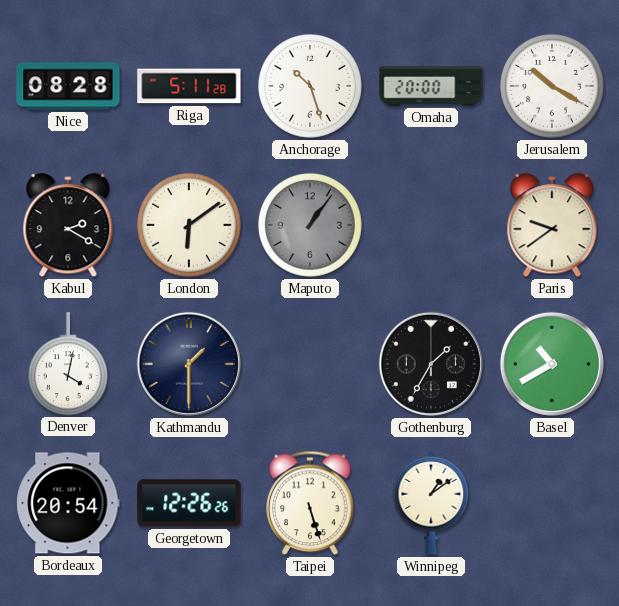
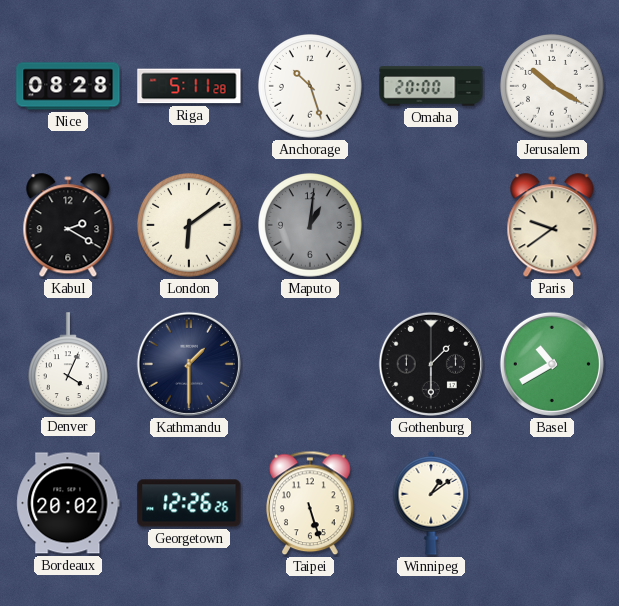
Maputo: 1:06 -> 1:01
Denver: 4:02 -> 4:04
Gothenburg: 1:35 -> 1:30
Bordeaux: 20:54 -> 20:02
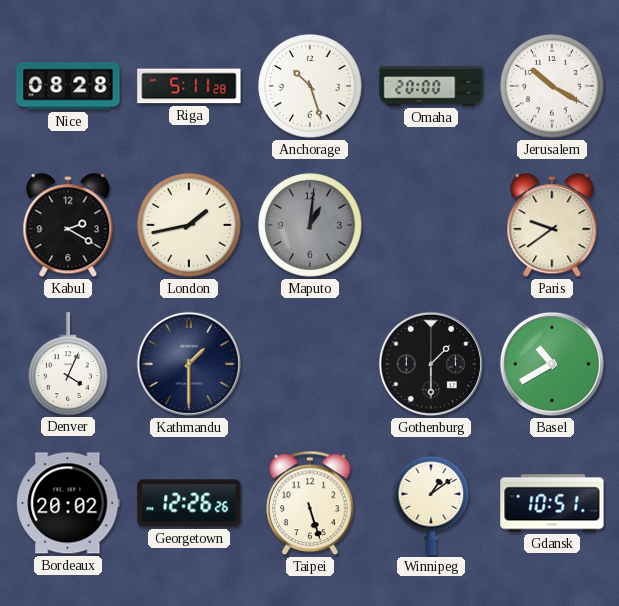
London: 6:09 -> 1:43
Gdansk: none -> 10:51
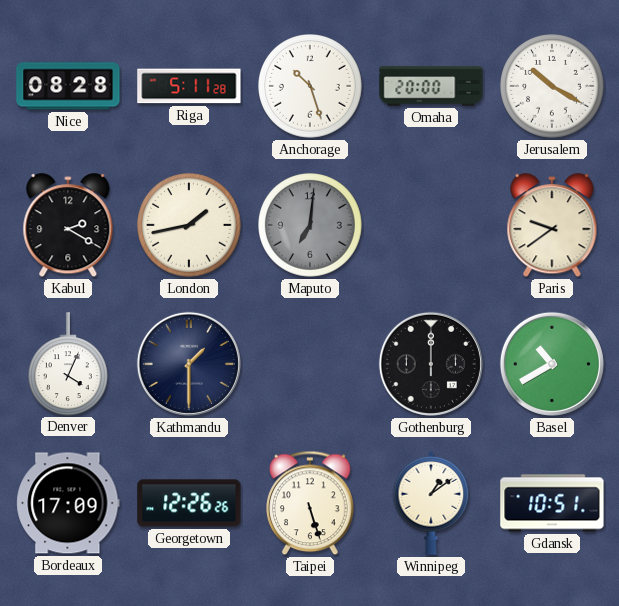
Maputo: 1:01 -> 7:01
Gothenburg: 1:30 -> 12:00
Bordeaux: 20:02 -> 17:09
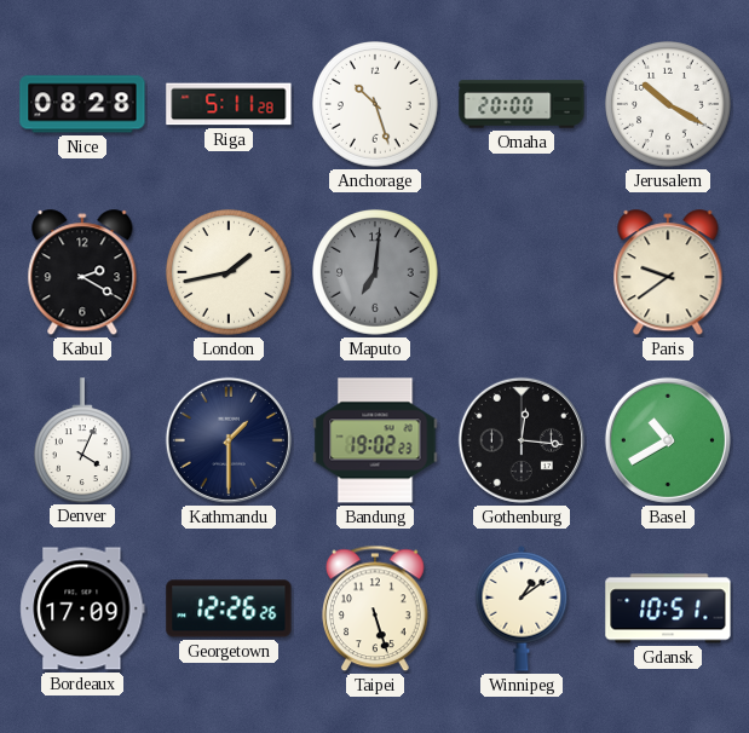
Bandung: none -> 19:02
Gothenburg: 12:00 -> 12:16
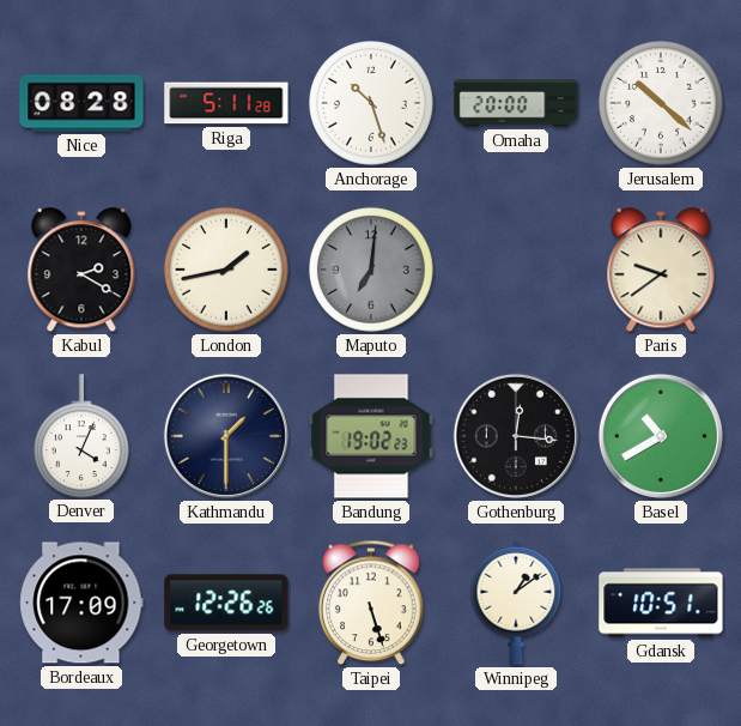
Jerusalem: 10:20 -> 10:22
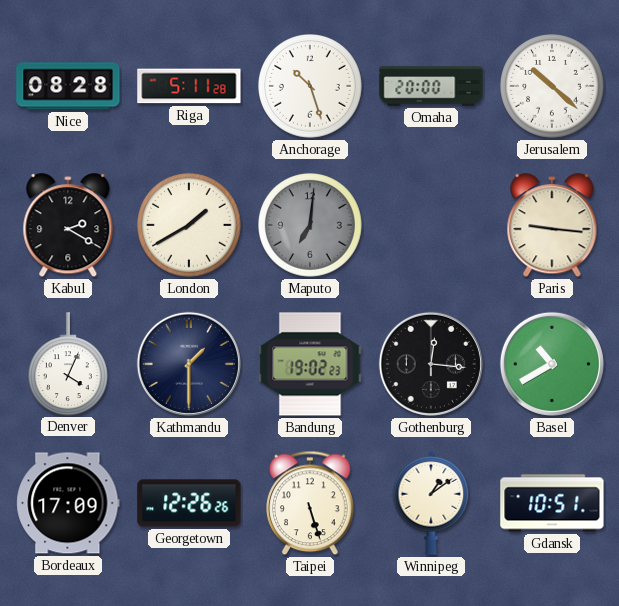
London: 1:43 -> 1:40
Paris: 9:39 -> 9:16
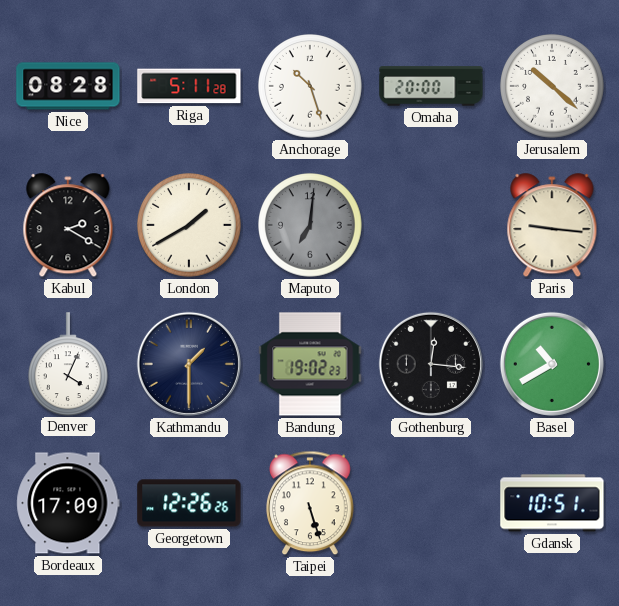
Winnipeg: 1:09 -> none
